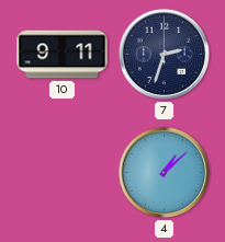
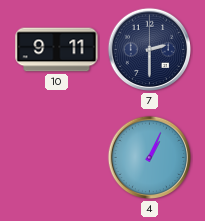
7: 2:33 -> 2:30
4: 1:08 -> 1:04
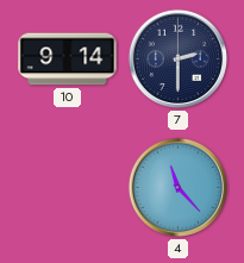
10: 9:11 -> 9:14
4: 1:04 -> 11:23
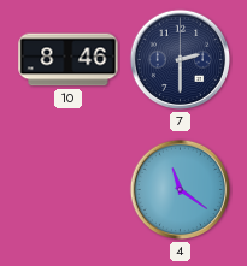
10: 9:14 -> 8:46
4: 11:23 -> 11:21
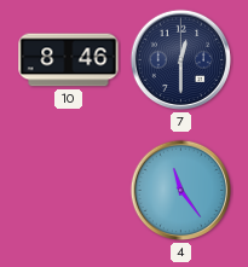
7: 2:30 -> 12:30
4: 11:21 -> 11:24
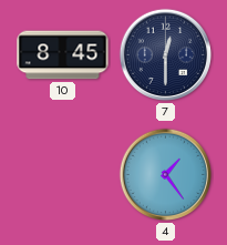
10: 8:46 -> 8:45
4: 11:24 -> 1:24
